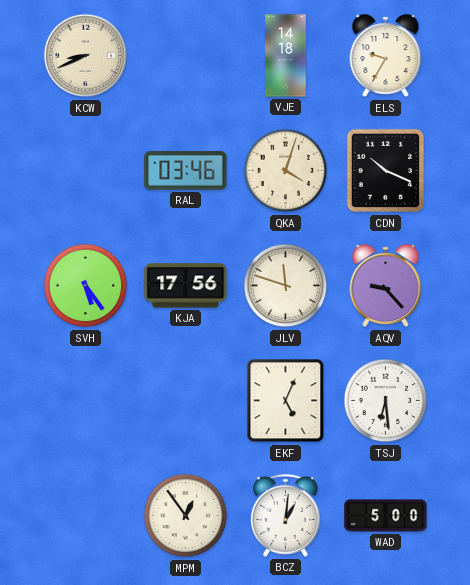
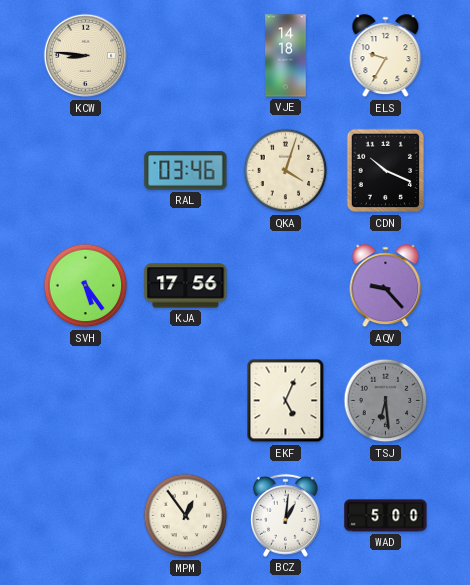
KCW: 8:41 -> 8:46
JLV: 11:48 -> none
TSJ dial: white -> grey
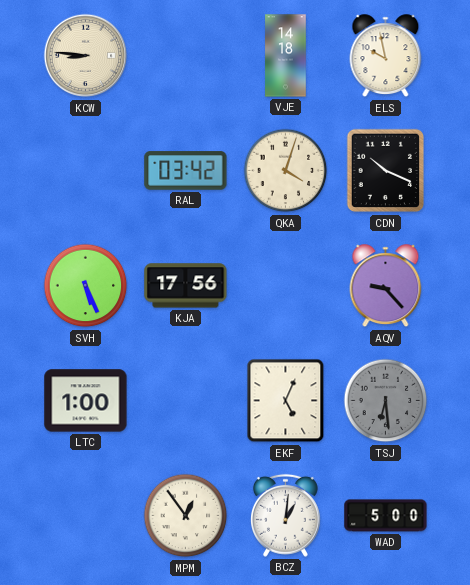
ELS: 9:35 -> 9:58
RAL: 03:46 -> 03:42
SVH: 5:24 -> 5:26
LTC: none -> 1:00
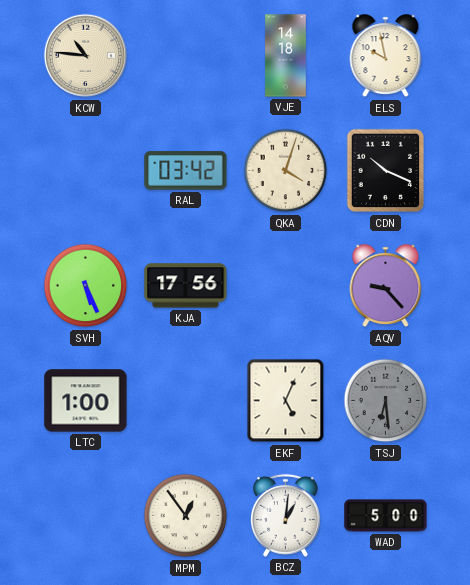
KCW: 8:46 -> 10:46
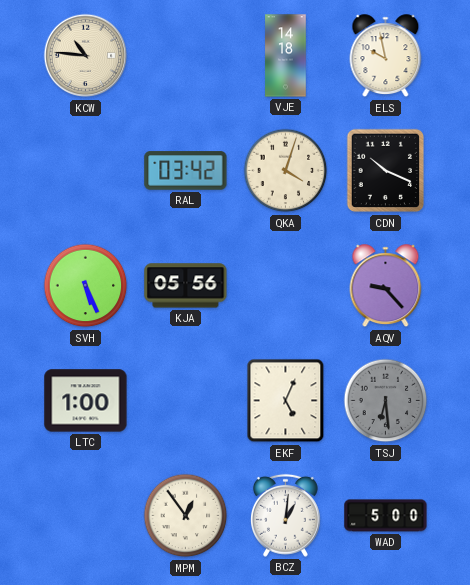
KJA: 17:56 -> 05:56
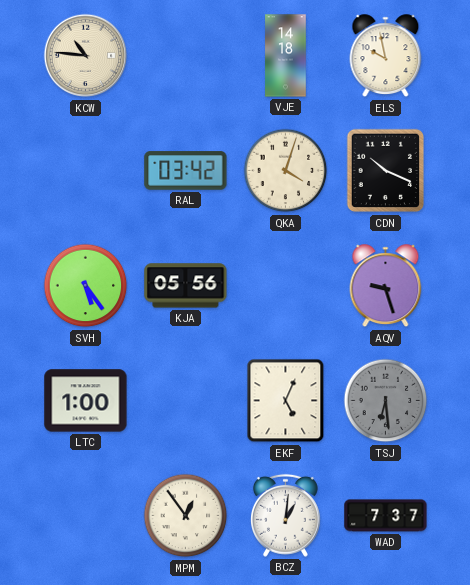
SVH: 5:26 -> 5:24
AQV: 9:23 -> 9:27
WAD: 5:00 -> 7:37
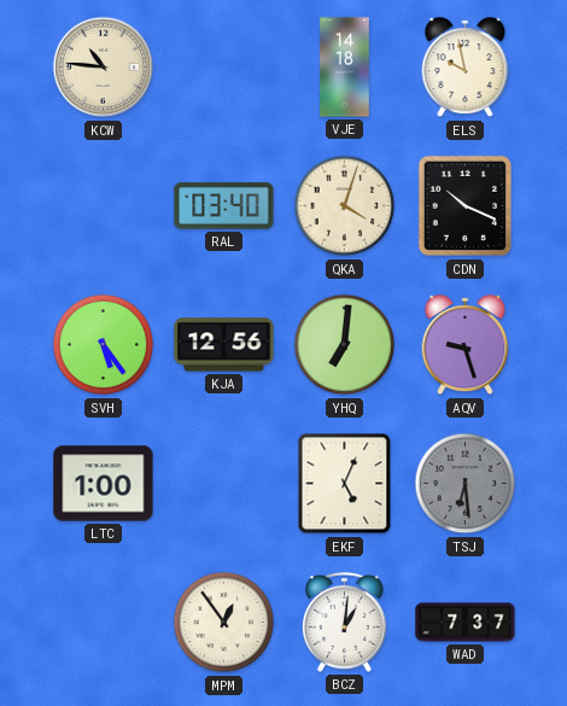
RAL: 03:42 -> 03:40
KJA: 05:56 -> 12:56
YHQ: none -> 7:01
